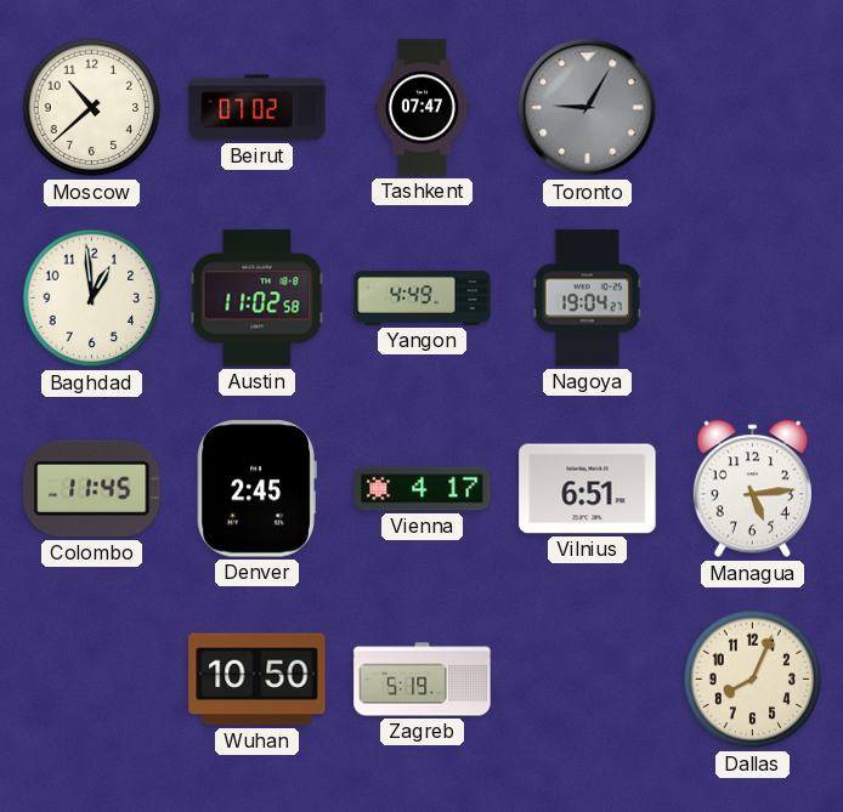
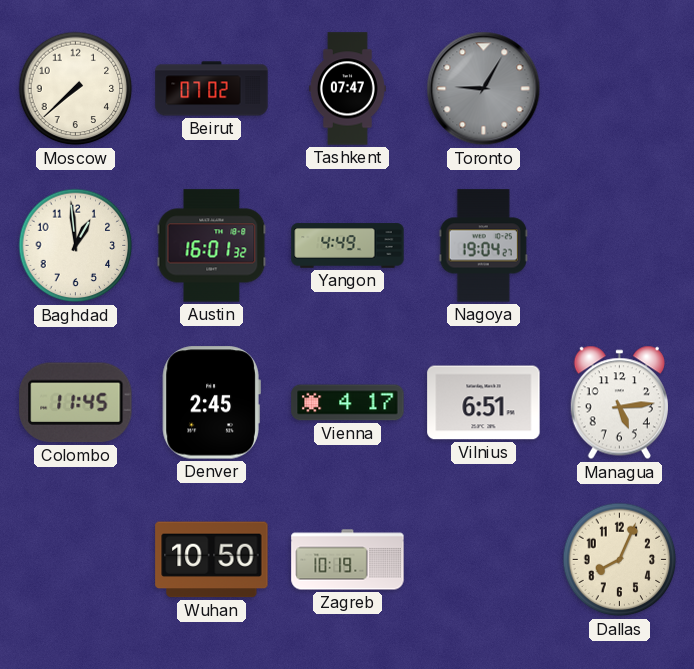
Moscow: 10:38 -> 7:38
Austin: 11:02 -> 16:01
Zagreb: 5:19 -> 10:19
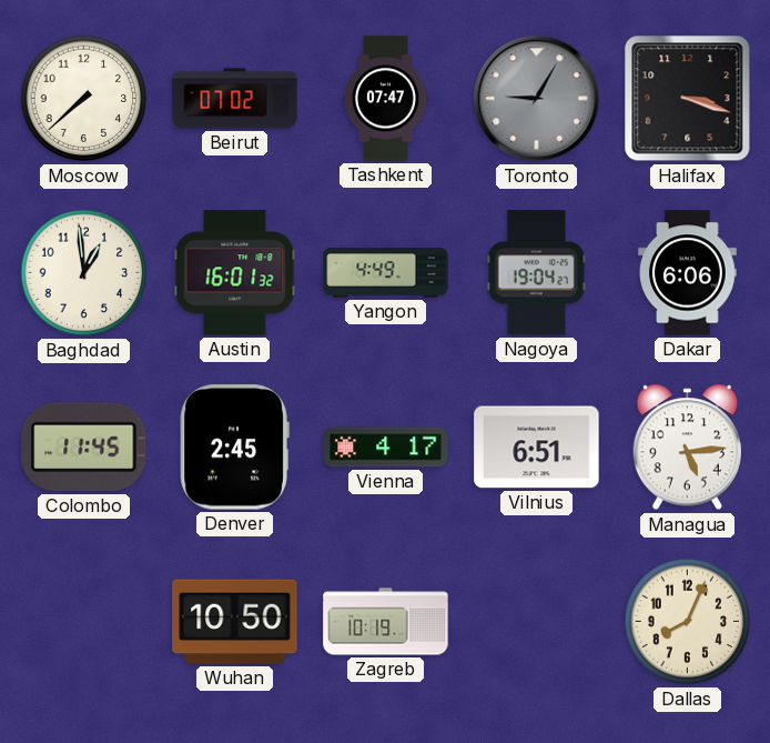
Halifax: none -> 3:18
Dakar: none -> 6:06
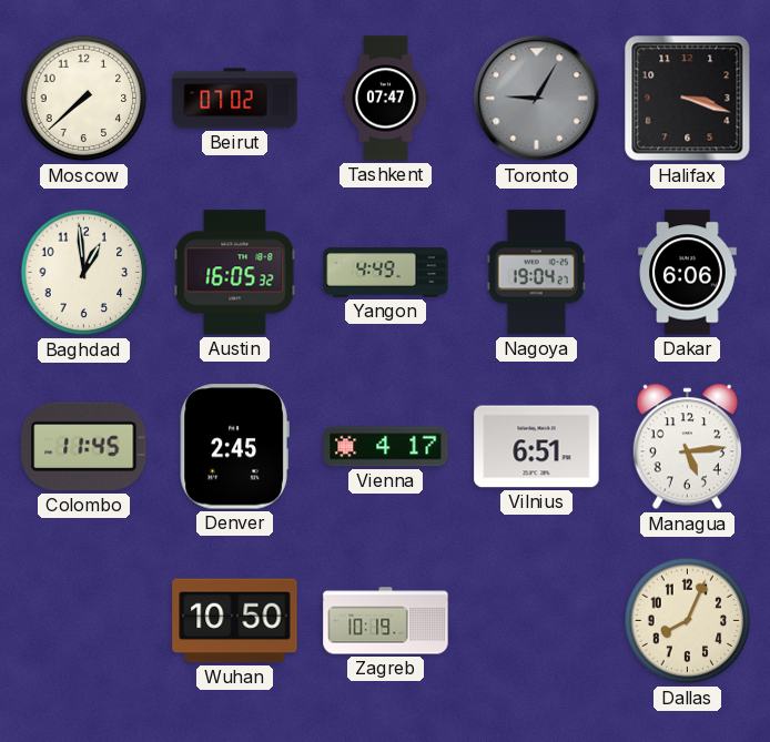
Austin: 16:01 -> 16:05
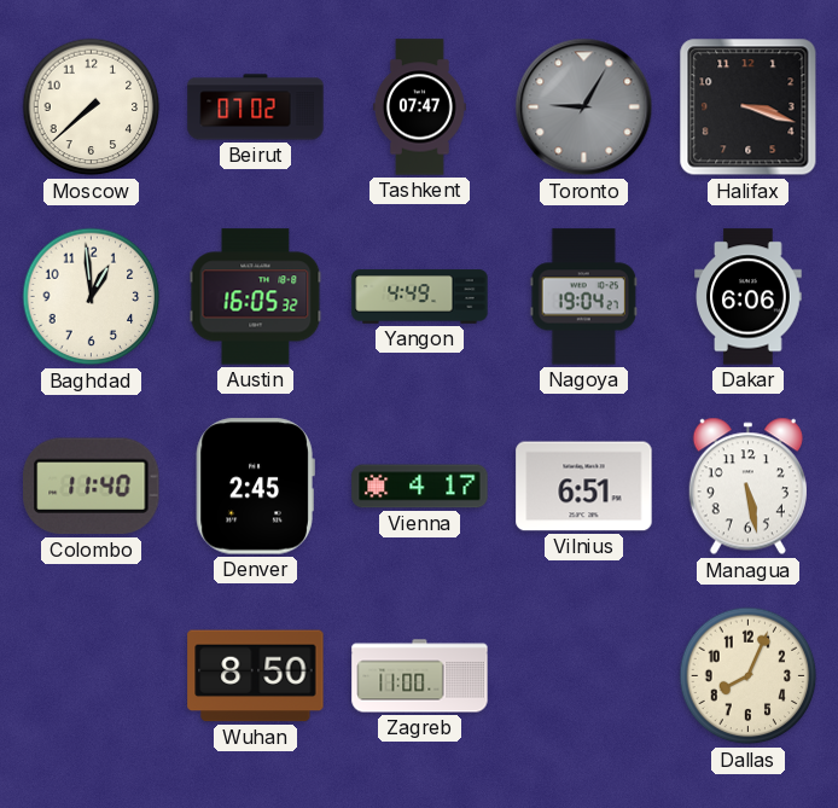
Colombo: 11:45 -> 11:40
Managua: 5:14 -> 5:28
Wuhan: 10:50 -> 8:50
Zagreb: 10:19 -> 11:00
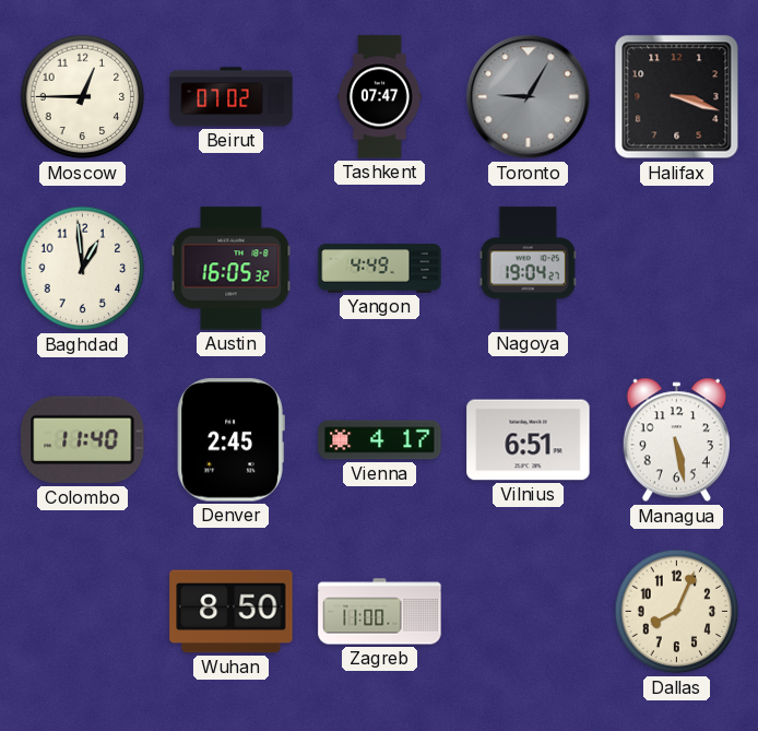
Moscow: 7:38 -> 12:45
Dakar: 6:06 -> none
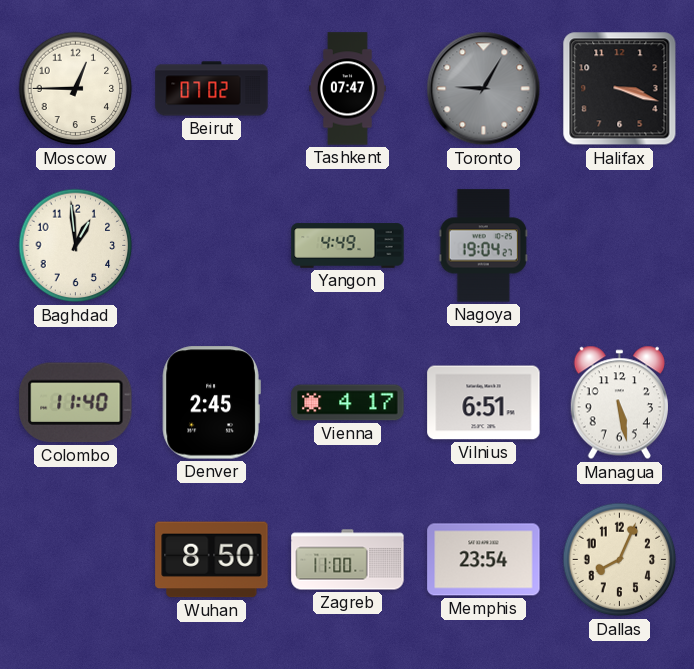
Austin: 16:05 -> none
Memphis: none -> 23:54
